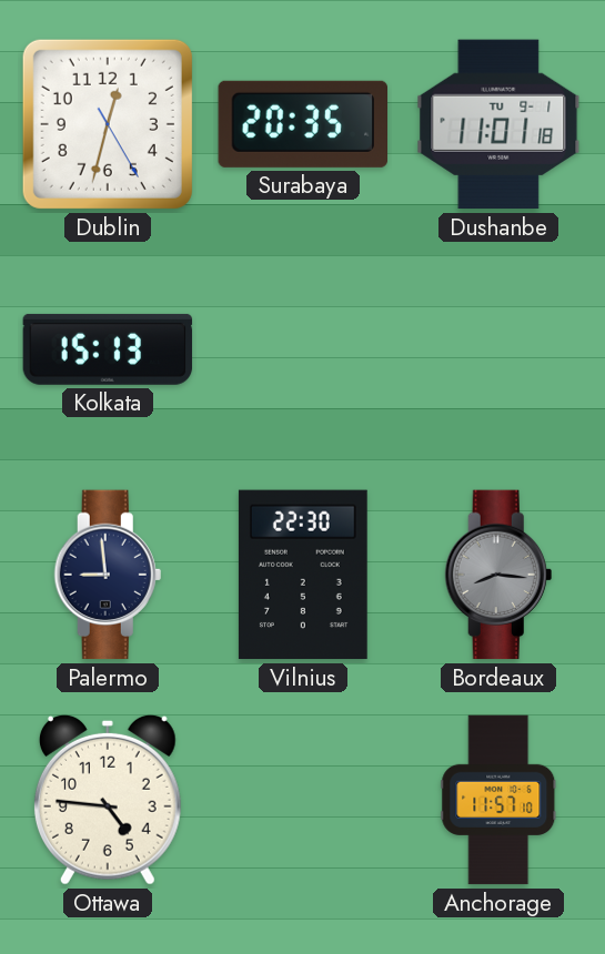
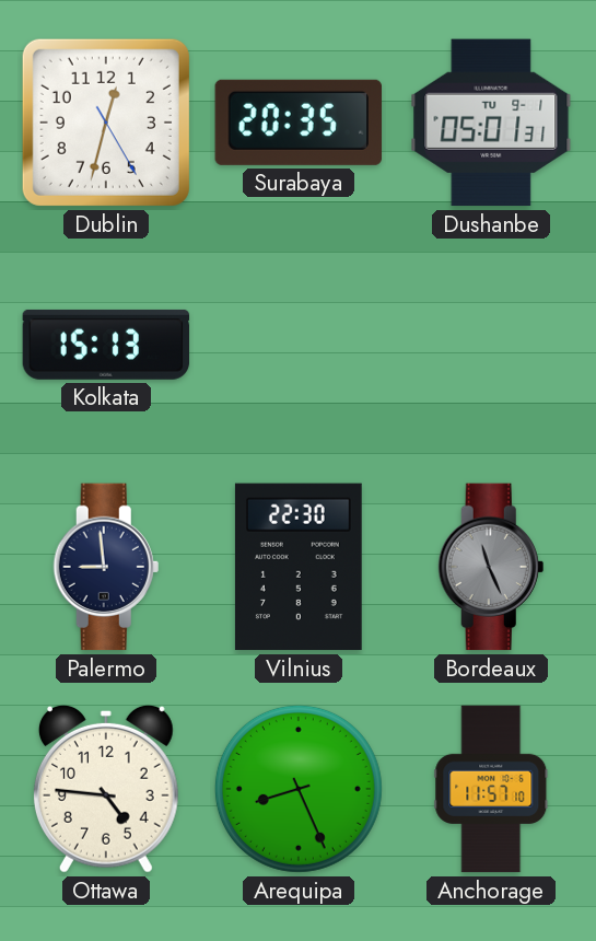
Dushanbe: 11:01 -> 05:01
Bordeaux: 8:16 -> 11:26
Arequipa: none -> 8:26
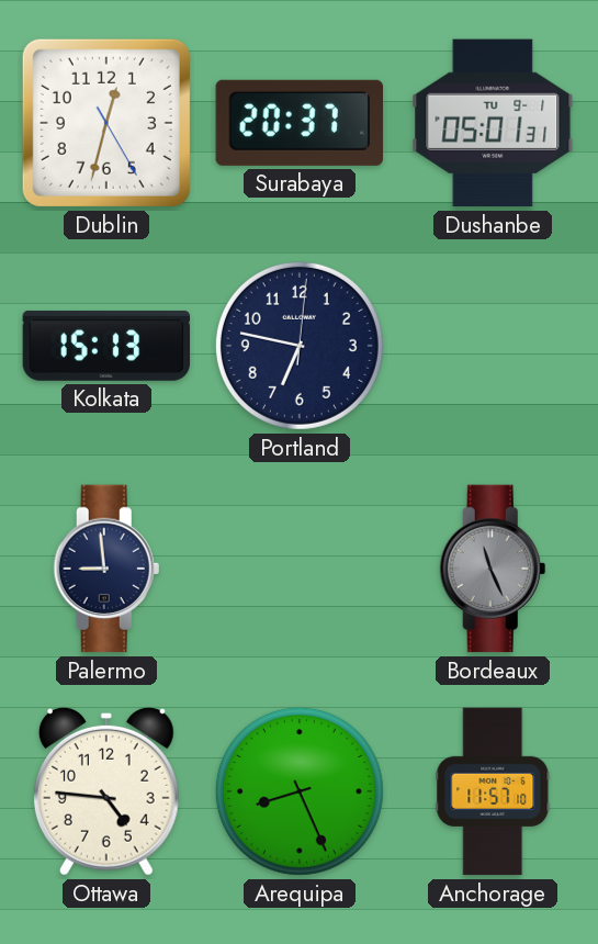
Surabaya: 20:35 -> 20:37
Portland: none -> 6:47
Vilnius: 22:30 -> none
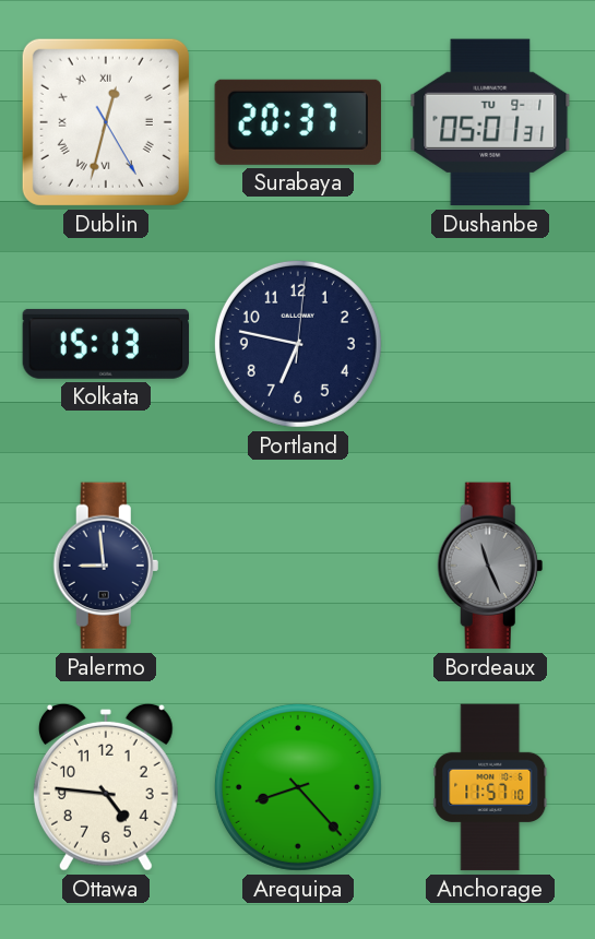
Dublin numerals: Arabic -> Roman
Arequipa: 8:26 -> 8:23
